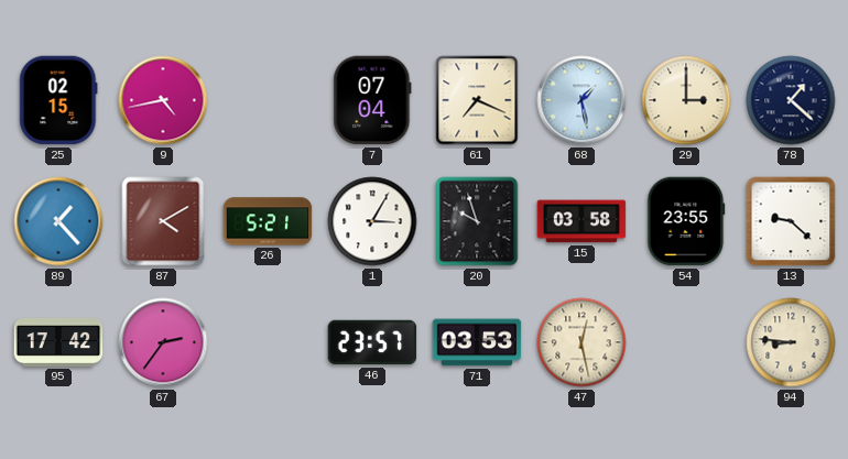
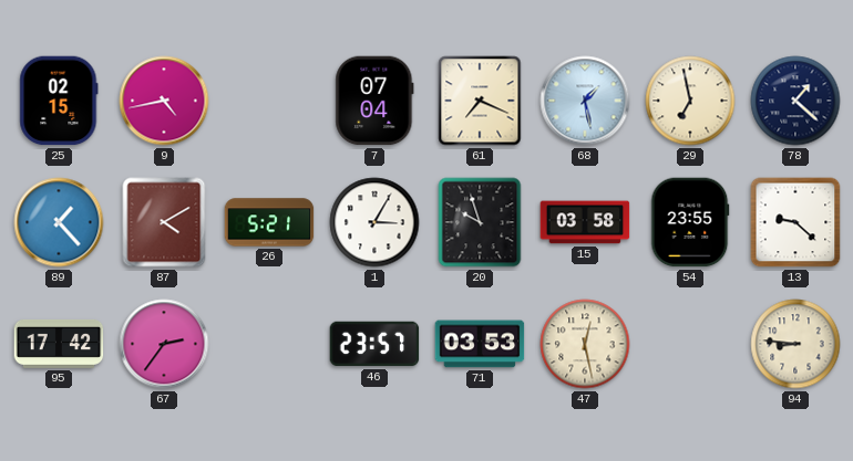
29: 3:00 -> 6:58
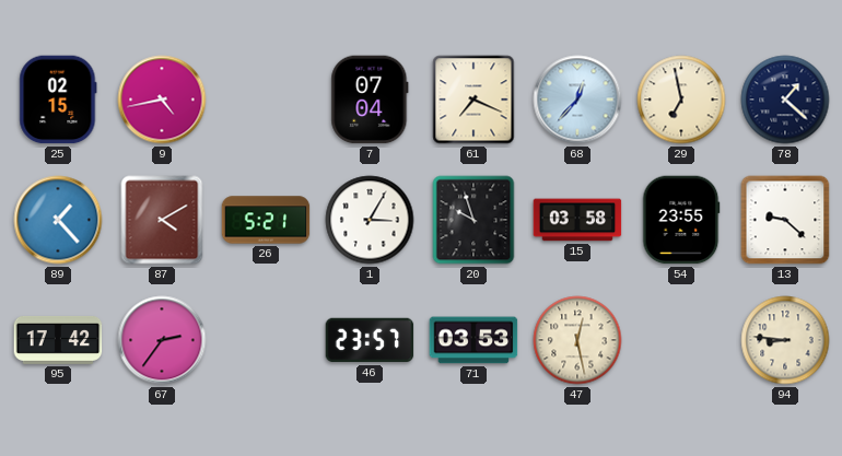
68: 1:28 -> 12:37
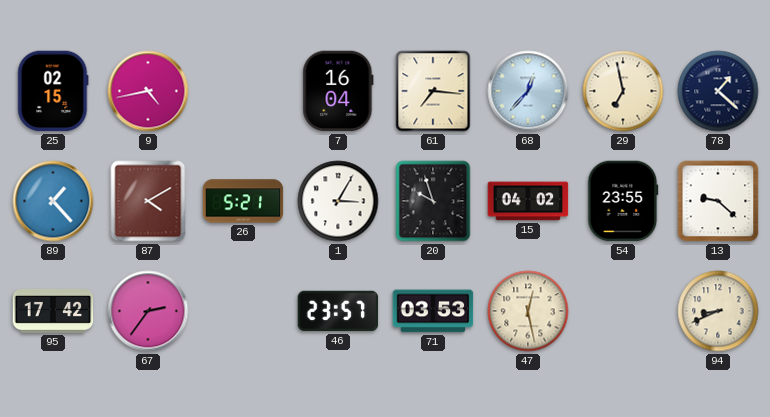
7: 07:04 -> 16:04
61: 7:19 -> 7:16
15: 03:58 -> 04:02
94: 8:46 -> 8:41
